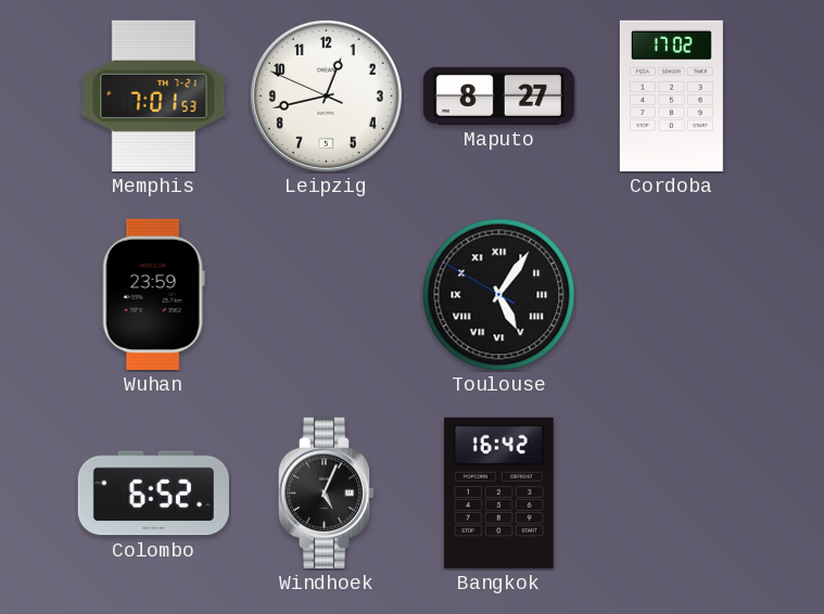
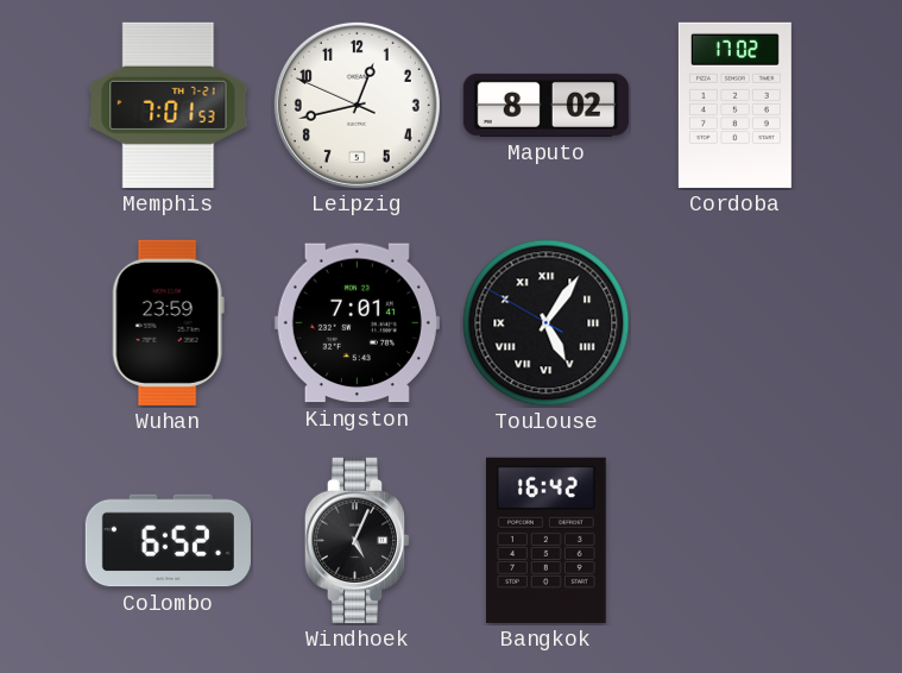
Maputo: 8:27 -> 8:02
Kingston: none -> 7:01
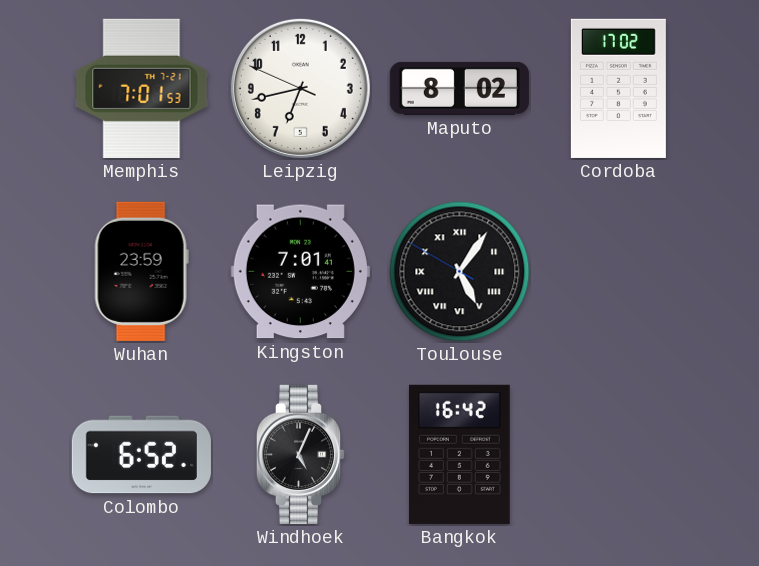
Leipzig: 12:42 -> 6:42
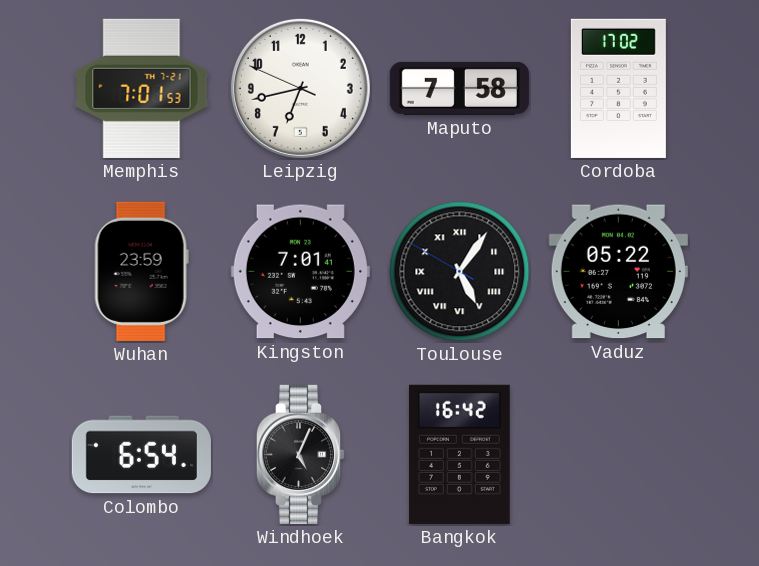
Maputo: 8:02 -> 7:58
Vaduz: none -> 05:22
Colombo: 6:52 -> 6:54
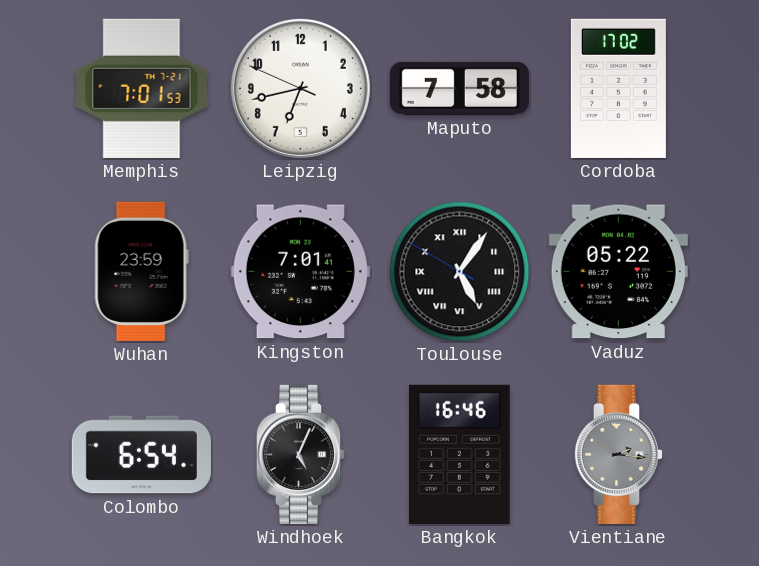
Bangkok: 16:42 -> 16:46
Vientiane: none -> 2:16
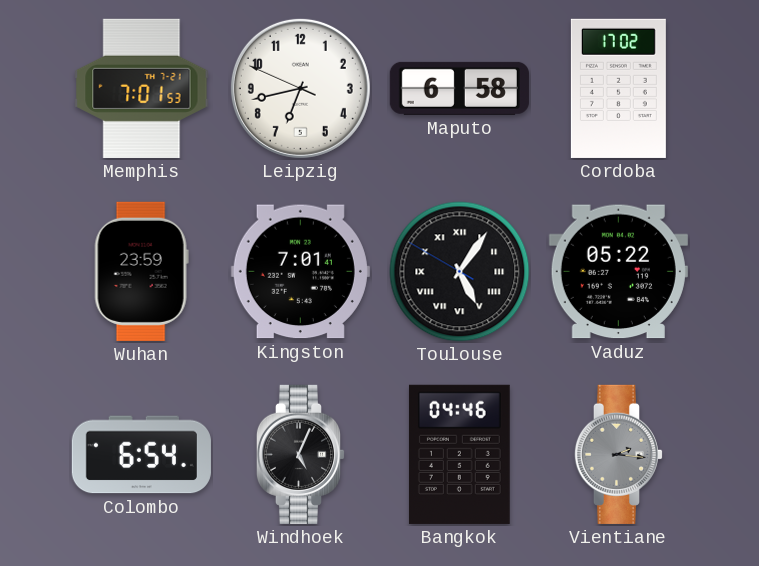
Maputo: 7:58 -> 6:58
Bangkok: 16:46 -> 04:46
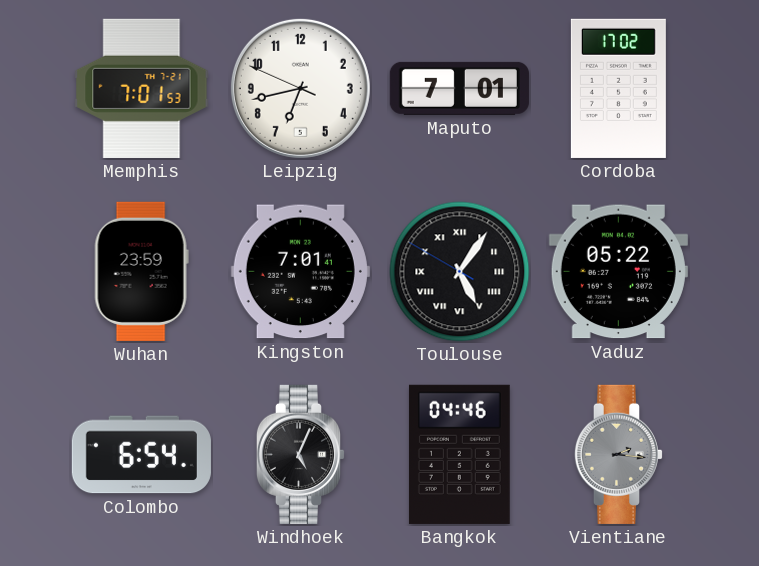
Maputo: 6:58 -> 7:01
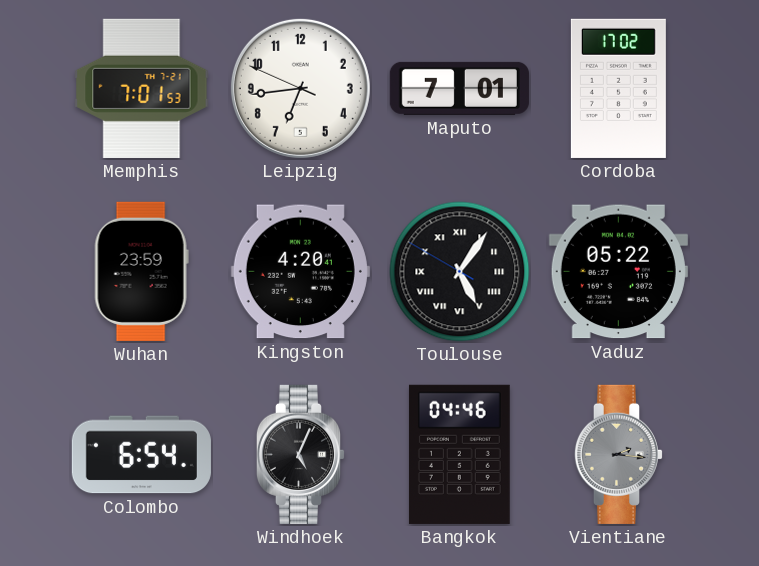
Leipzig: 6:42 -> 6:43
Kingston: 7:01 -> 4:20
